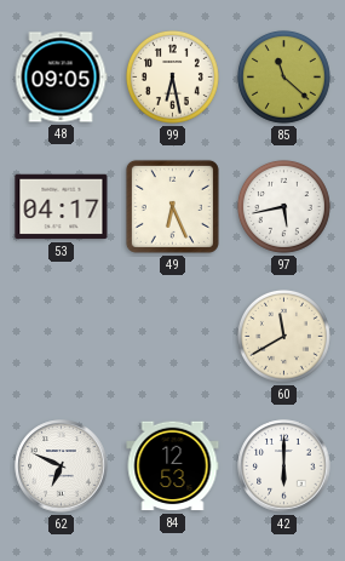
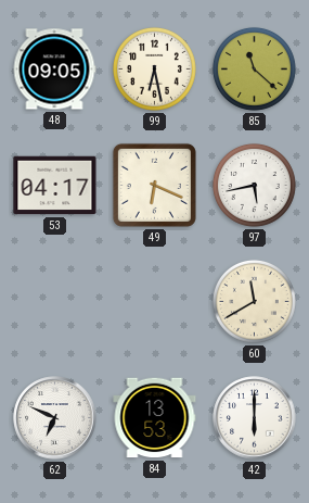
49: 6:26 -> 6:19
84: 12:53 -> 13:53
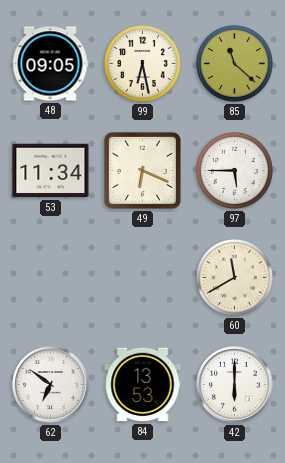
53: 04:17 -> 11:34
97: 5:43 -> 5:45
62: 6:49 -> 6:51
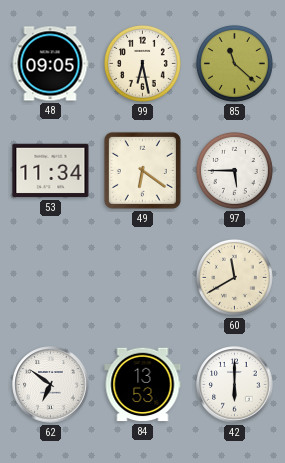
49: 6:19 -> 6:21
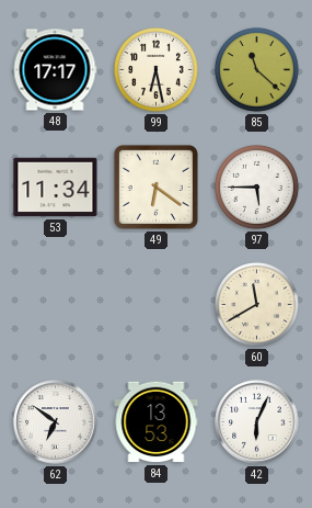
48: 09:05 -> 17:17
42: 6:00 -> 6:04
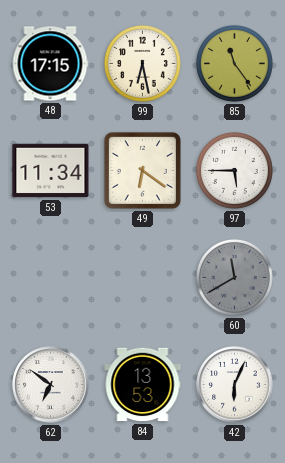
48: 17:17 -> 17:15
85: 11:22 -> 11:24
60 dial: cream -> grey
